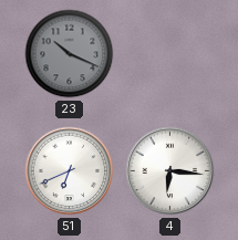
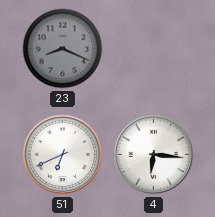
23: 10:19 -> 8:19
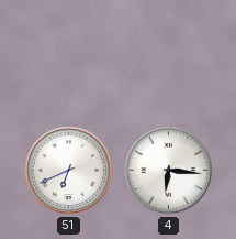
23: 8:19 -> none
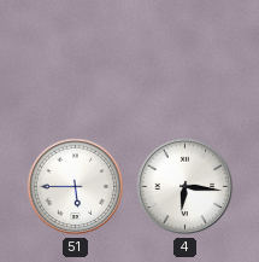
51: 6:41 -> 5:45
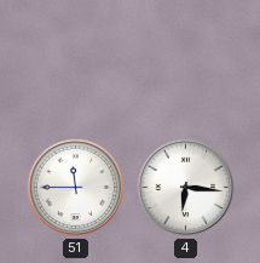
51: 5:45 -> 11:45
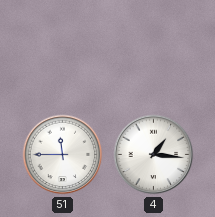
4: 6:16 -> 1:16
